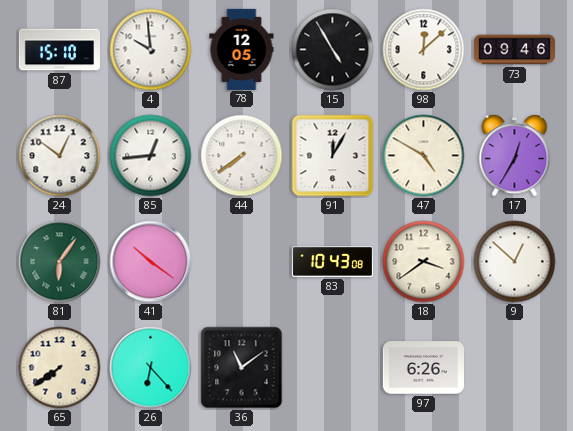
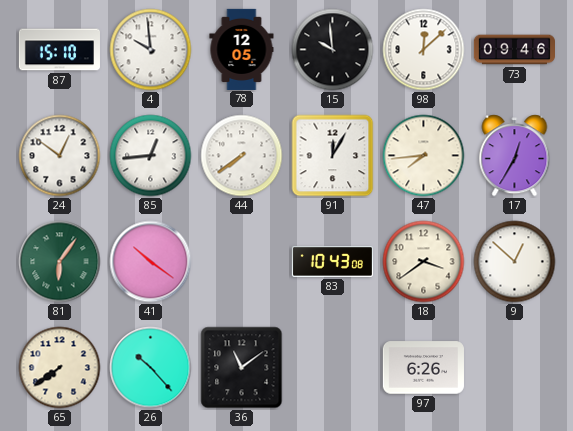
15: 4:55 -> 9:59
47: 4:50 -> 7:44
26: 6:23 -> 10:23
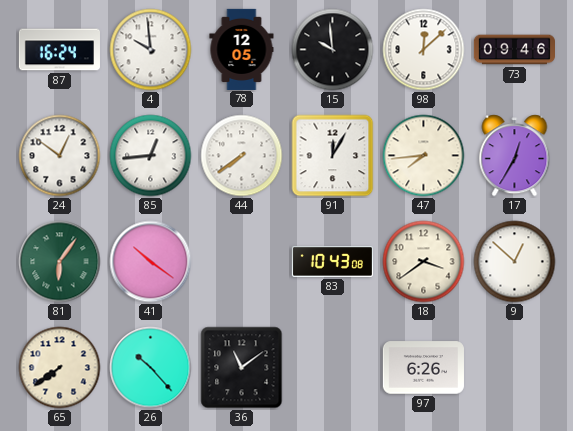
87: 15:10 -> 16:24
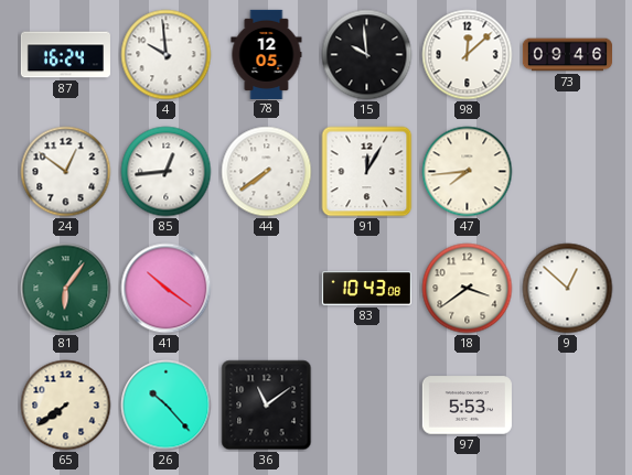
17: 12:35 -> none
97: 6:26 -> 5:53
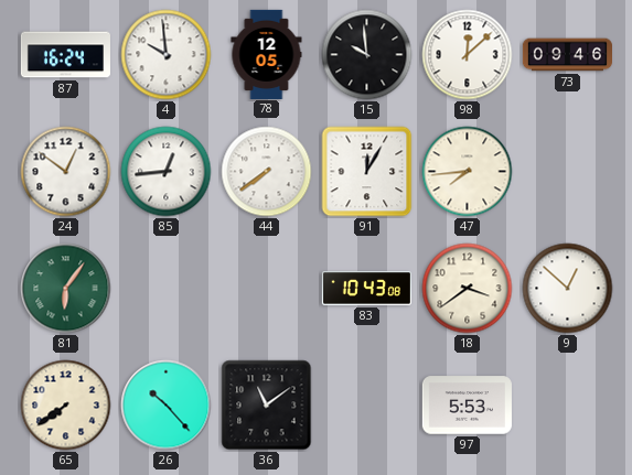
41: 10:21 -> none
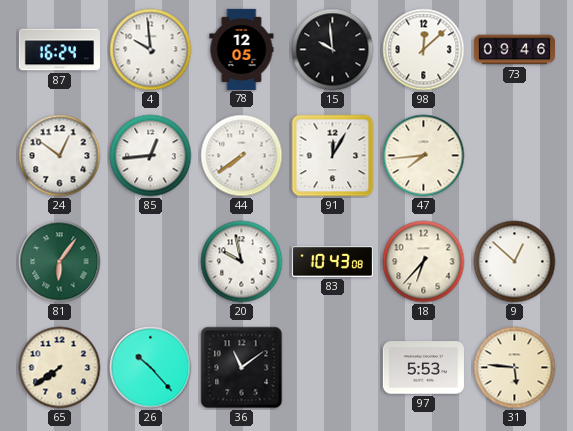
20: none -> 9:58
18: 3:39 -> 6:37
31: none -> 5:46
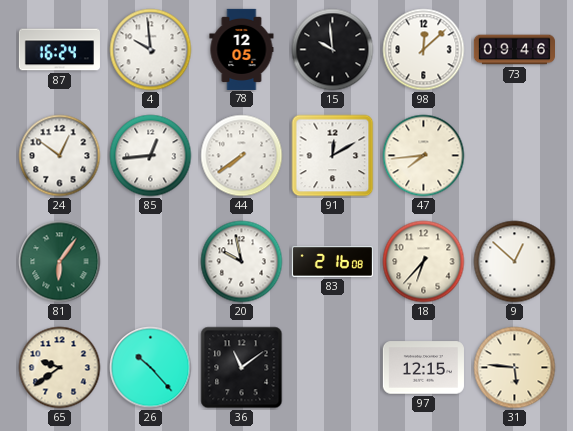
91: 12:05 -> 12:10
83: 10:43 -> 2:16
65: 7:39 -> 9:39
97: 5:53 -> 12:15
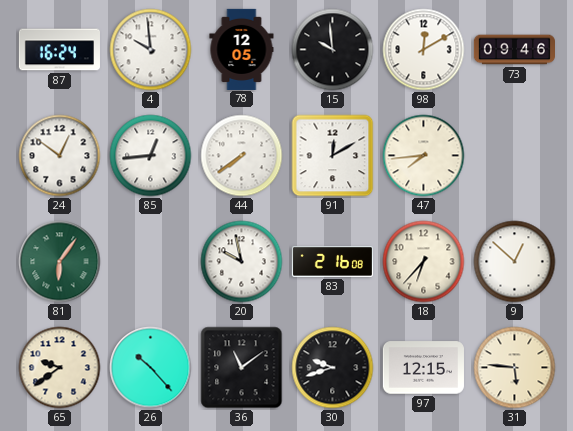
98: 12:08 -> 12:10
30: none -> 9:42
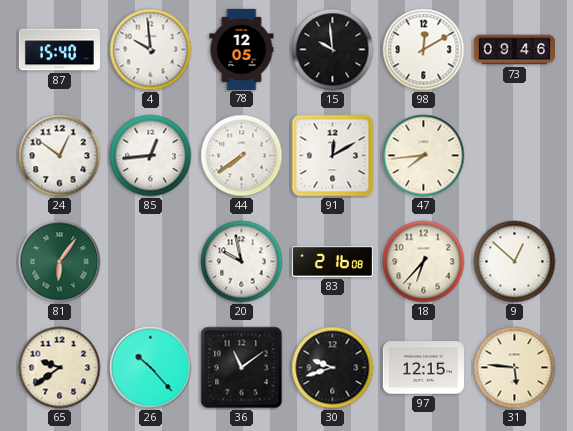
87: 16:24 -> 15:40
